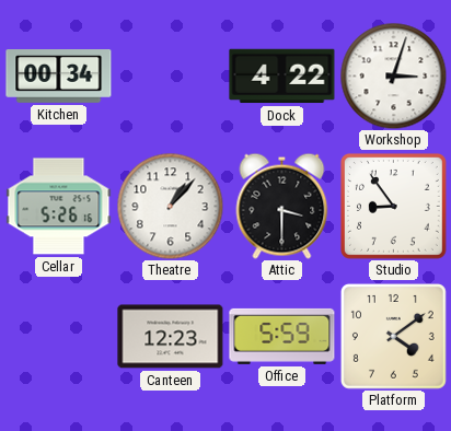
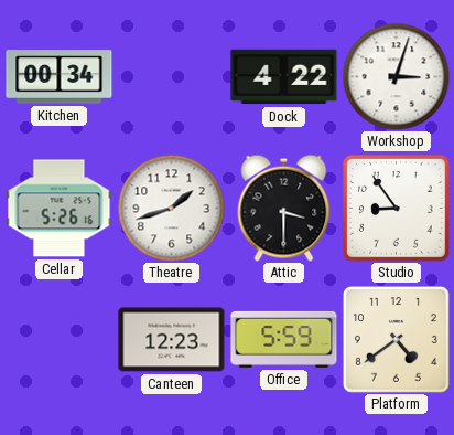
Theatre: 1:07 -> 1:42
Platform: 4:09 -> 4:39
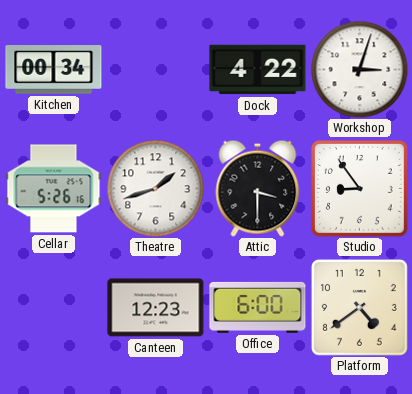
Office: 5:59 -> 6:00
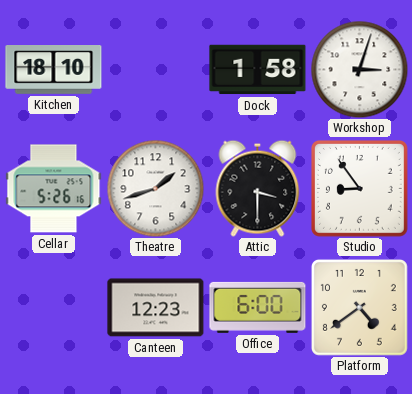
Kitchen: 00:34 -> 18:10
Dock: 4:22 -> 1:58
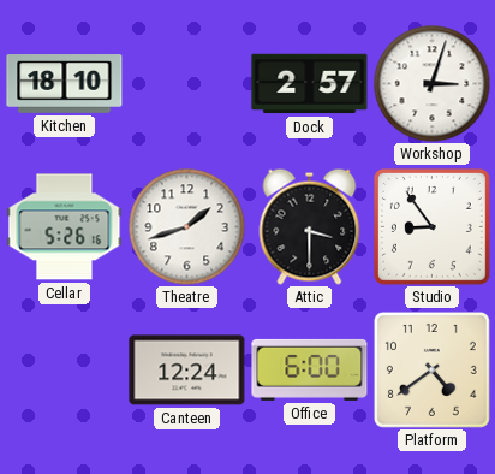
Dock: 1:58 -> 2:57
Canteen: 12:23 -> 12:24
